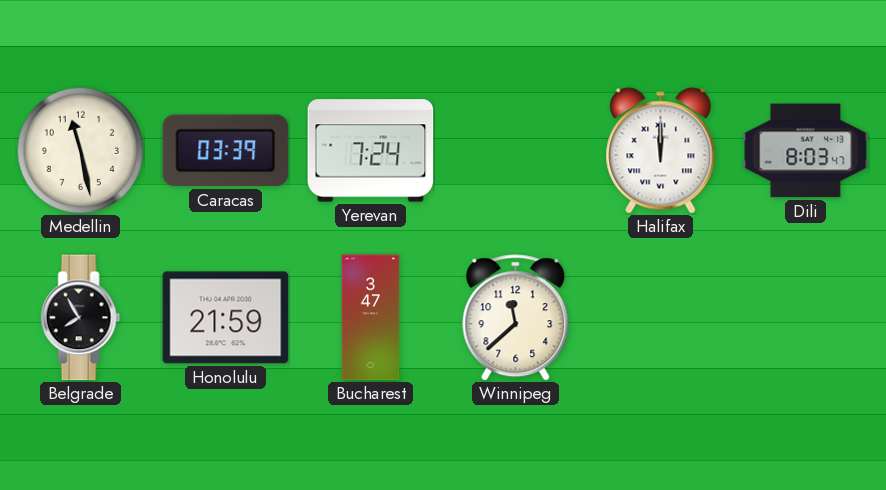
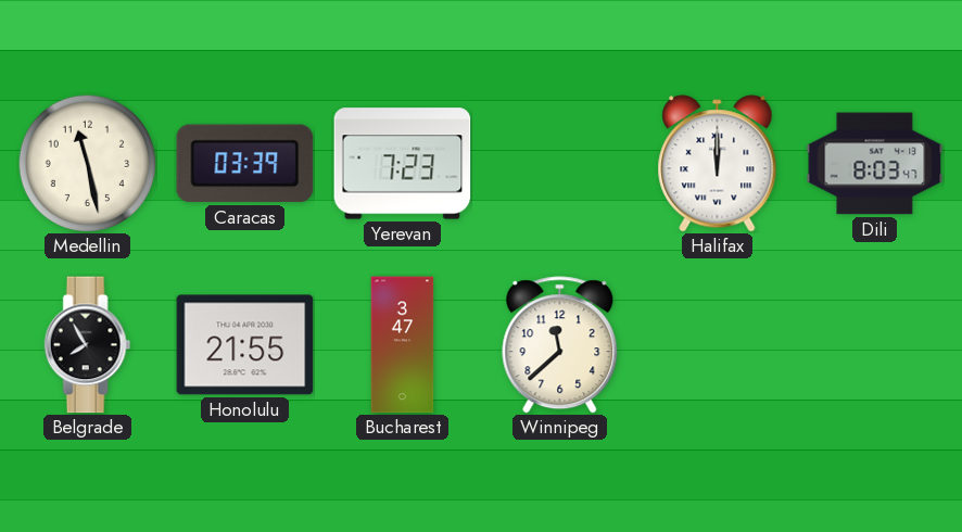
Yerevan: 7:24 -> 7:23
Honolulu: 21:59 -> 21:55
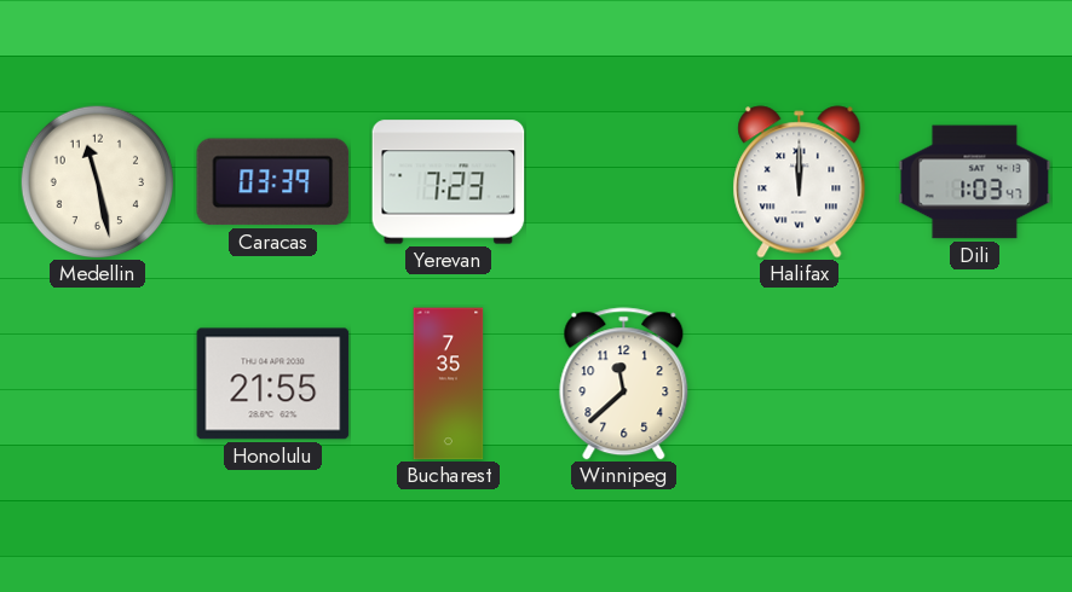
Dili: 8:03 -> 1:03
Belgrade: 7:55 -> none
Bucharest: 3:47 -> 7:35
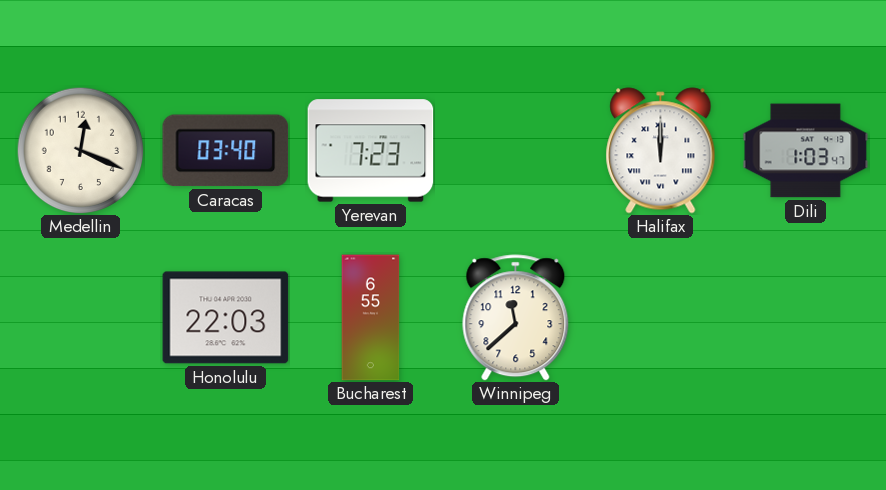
Medellin: 11:28 -> 12:19
Caracas: 03:39 -> 03:40
Honolulu: 21:55 -> 22:03
Bucharest: 7:35 -> 6:55
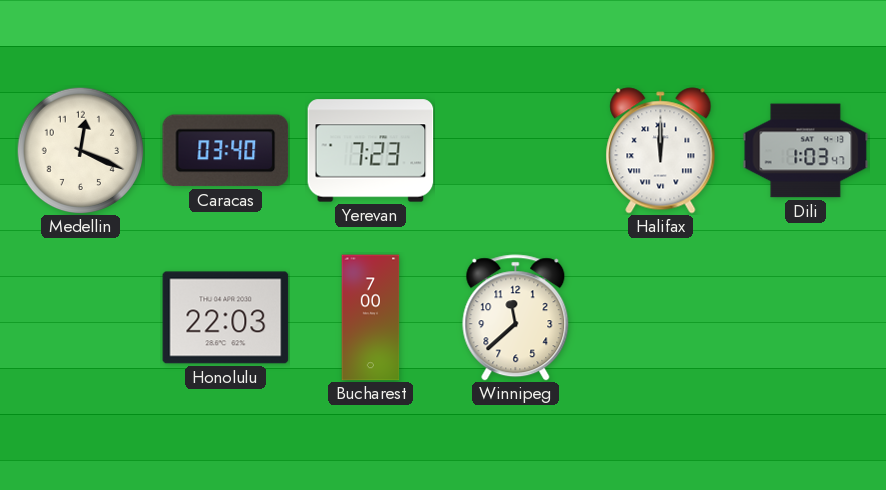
Bucharest: 6:55 -> 7:00
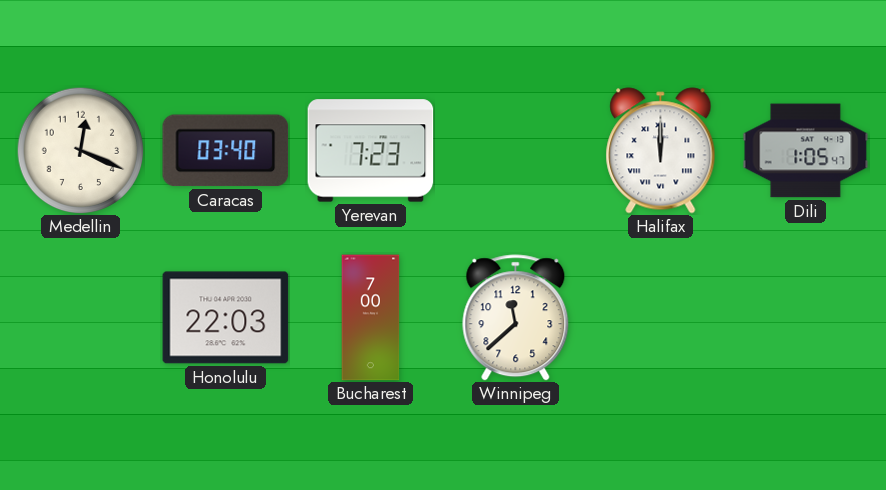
Dili: 1:03 -> 1:05
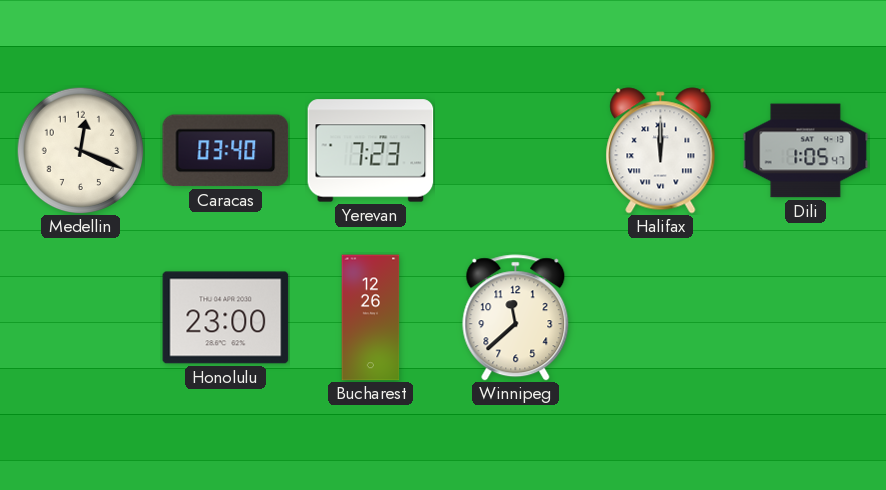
Honolulu: 22:03 -> 23:00
Bucharest: 7:00 -> 12:26
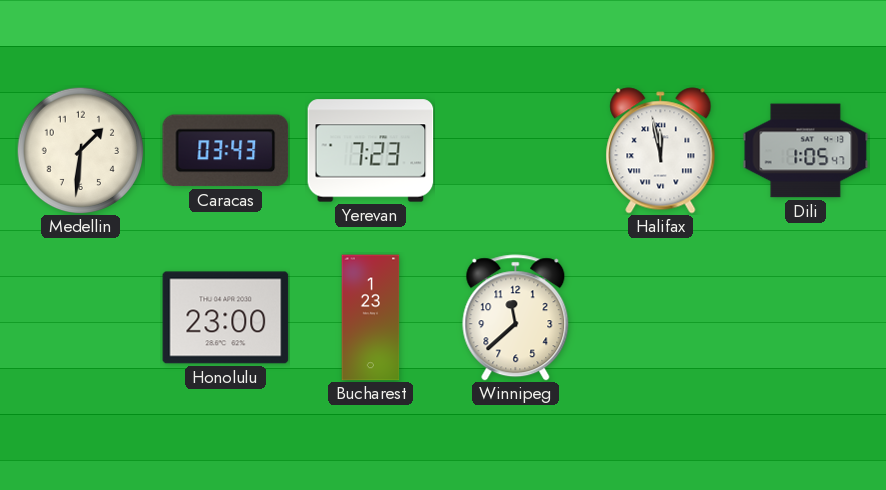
Medellin: 12:19 -> 1:31
Caracas: 03:40 -> 03:43
Halifax: 12:00 -> 11:58
Bucharest: 12:26 -> 1:23
